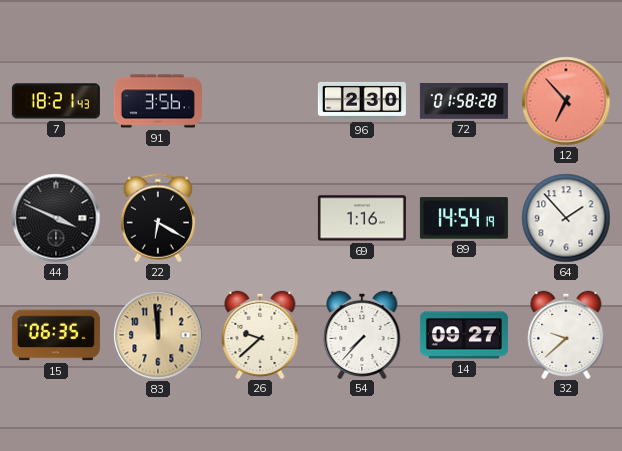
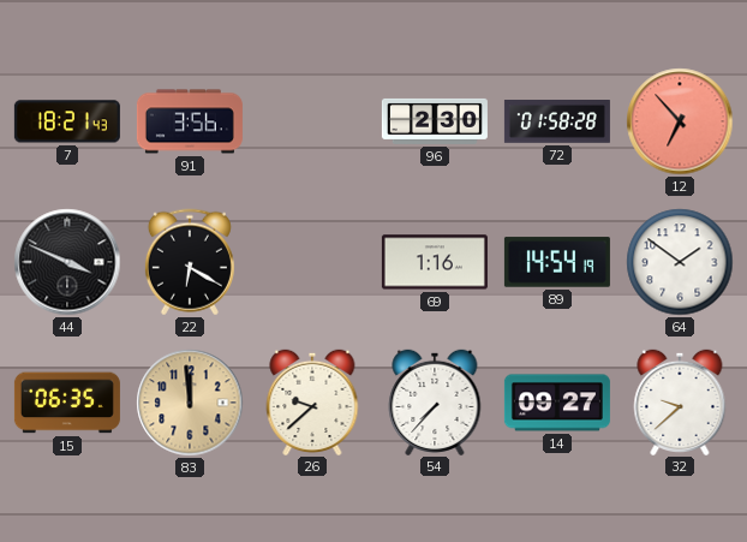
64: 1:53 -> 1:51
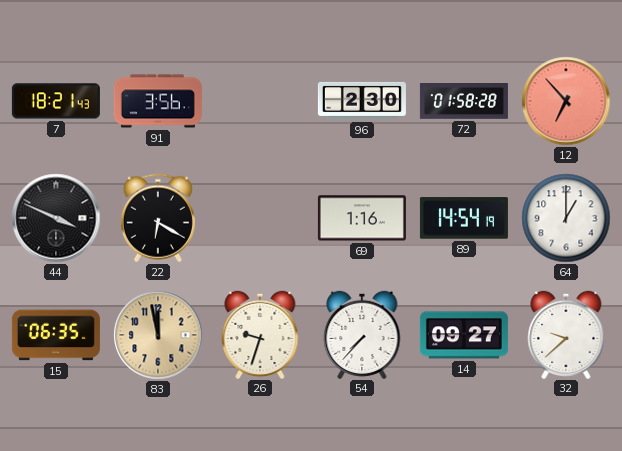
64: 1:51 -> 1:00
83: 11:59 -> 11:58
26: 9:38 -> 9:33
